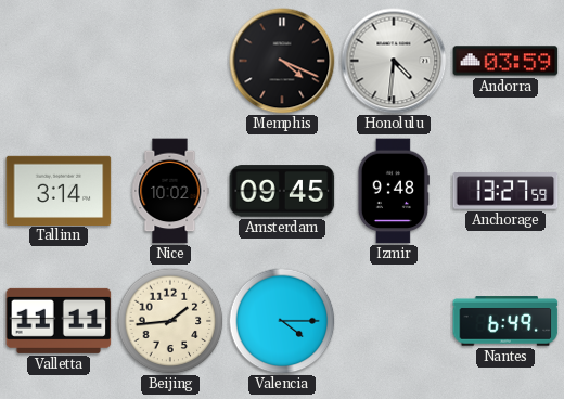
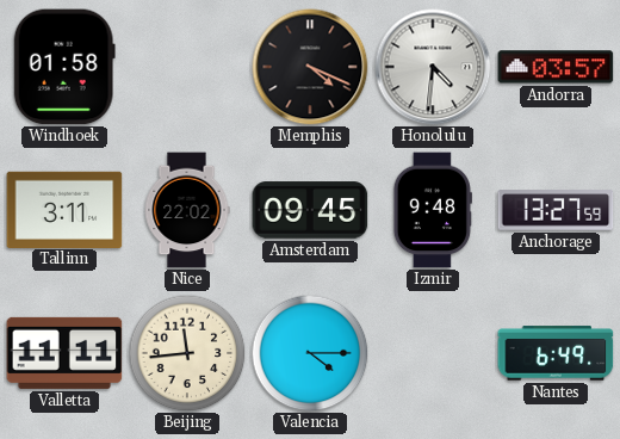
Windhoek: none -> 01:58
Andorra: 03:59 -> 03:57
Tallinn: 3:14 -> 3:11
Nice: 10:02 -> 22:02
Beijing: 1:44 -> 11:44
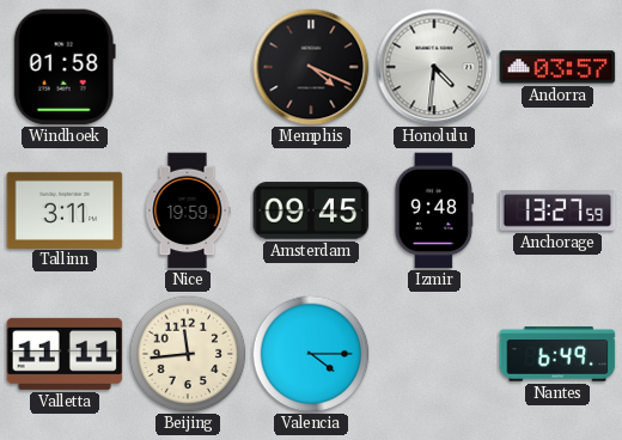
Nice: 22:02 -> 19:59
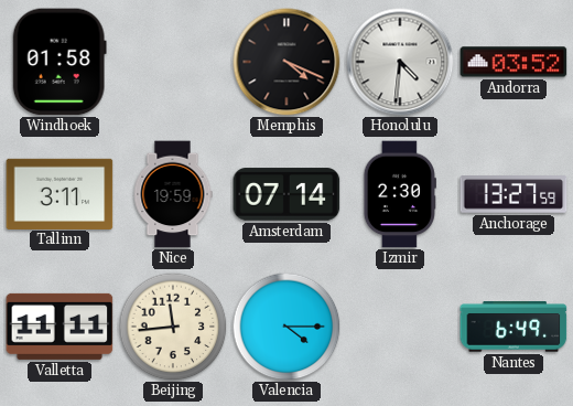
Andorra: 03:57 -> 03:52
Amsterdam: 09:45 -> 07:14
Izmir: 9:48 -> 2:30
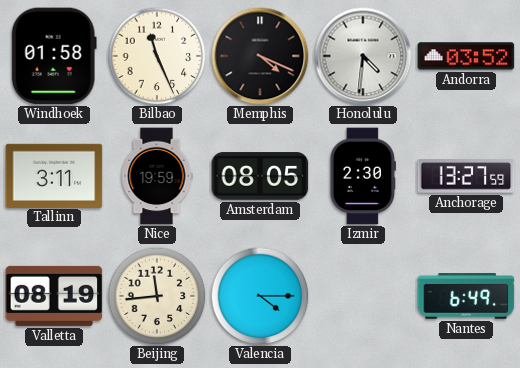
Bilbao: none -> 11:26
Amsterdam: 07:14 -> 08:05
Valletta: 11:11 -> 08:19
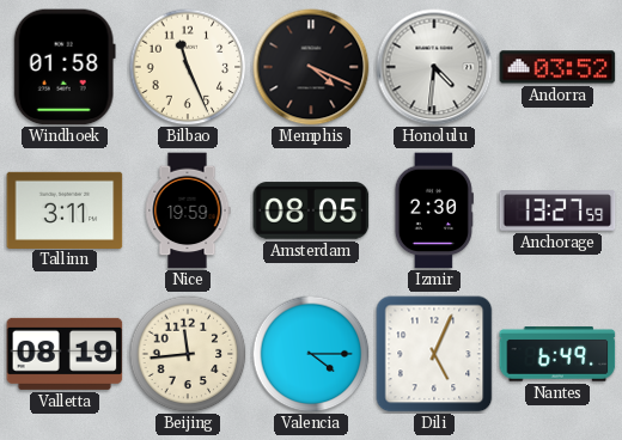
Dili: none -> 5:04
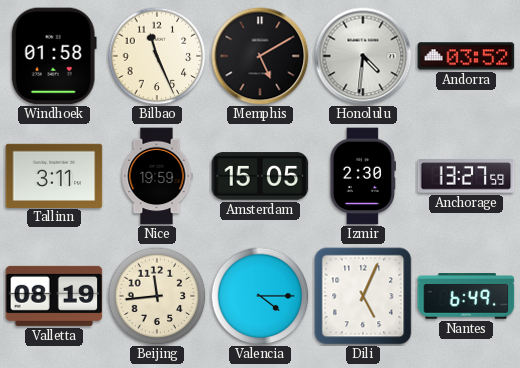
Memphis: 4:19 -> 5:10
Amsterdam: 08:05 -> 15:05
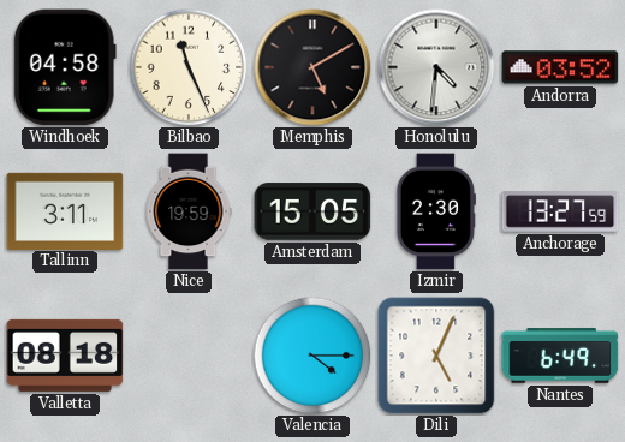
Windhoek: 01:58 -> 04:58
Valletta: 08:19 -> 08:18
Beijing: 11:44 -> none
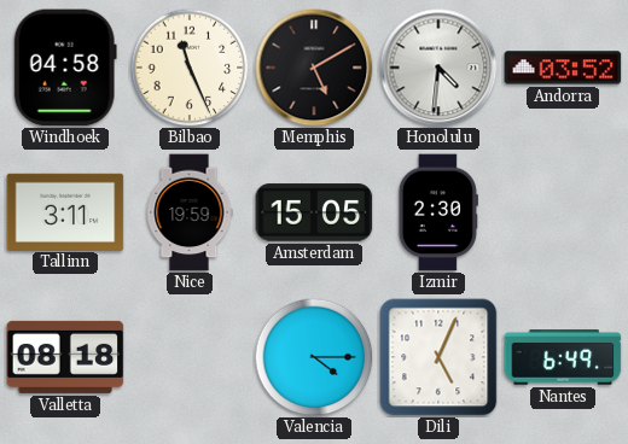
Anchorage: 13:27 -> none
